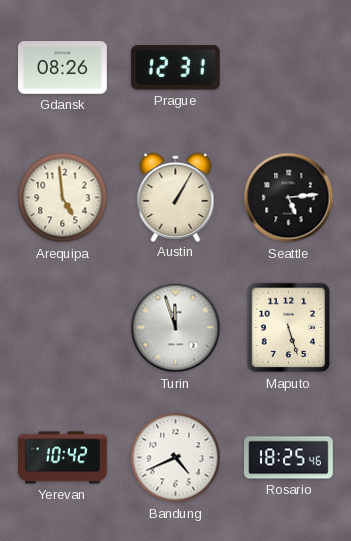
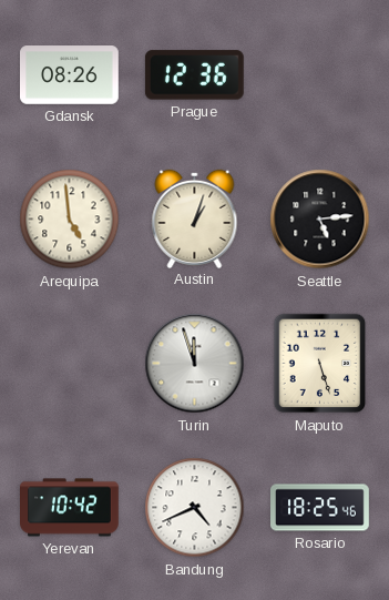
Prague: 12:31 -> 12:36
Austin: 1:05 -> 1:03
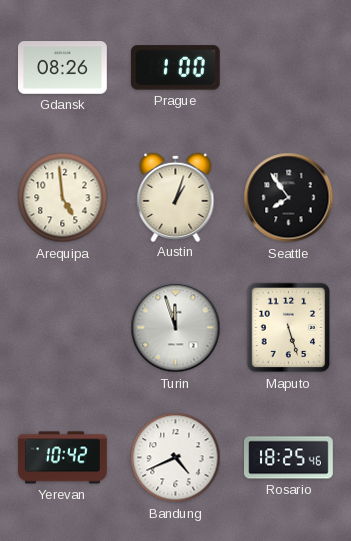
Prague: 12:36 -> 1:00
Seattle: 5:14 -> 7:54
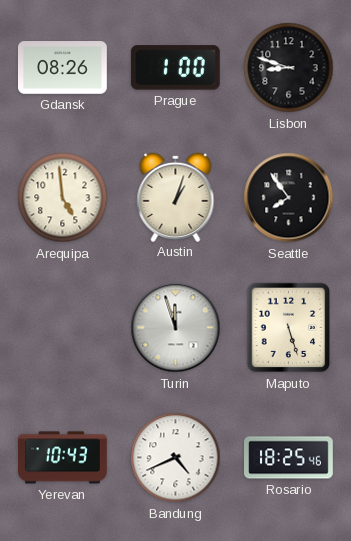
Lisbon: none -> 8:48
Yerevan: 10:42 -> 10:43
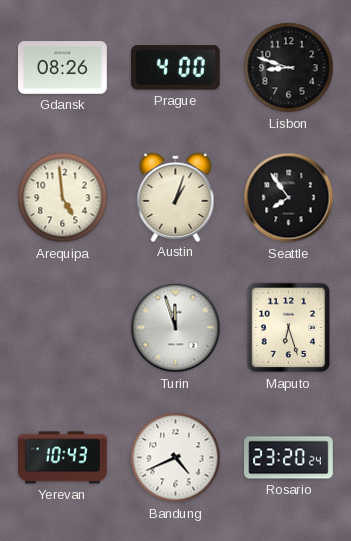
Prague: 1:00 -> 4:00
Maputo: 5:27 -> 6:27
Rosario: 18:25 -> 23:20
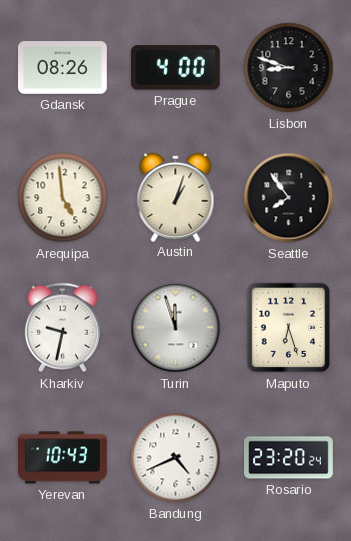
Kharkiv: none -> 9:32
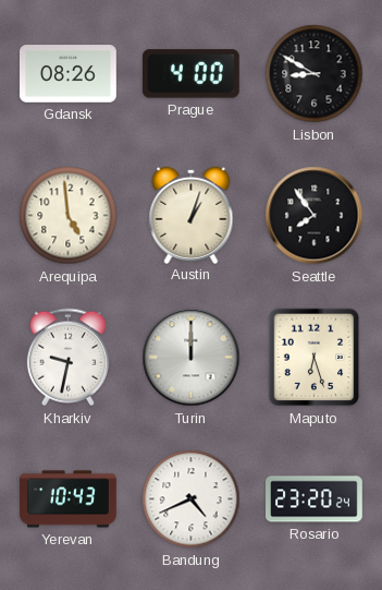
Lisbon: 8:48 -> 8:50
Turin: 11:57 -> 12:00
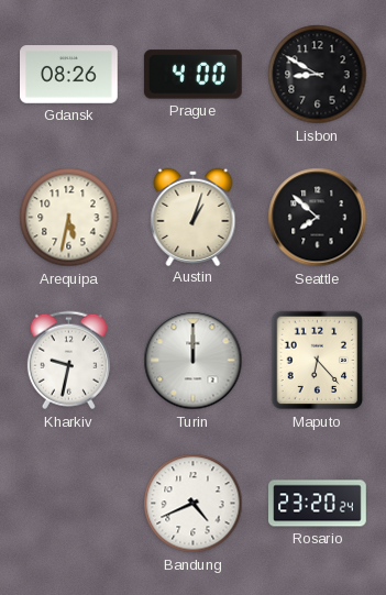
Arequipa: 4:59 -> 5:32
Seattle: 7:54 -> 7:52
Maputo: 6:27 -> 6:23
Yerevan: 10:43 -> none
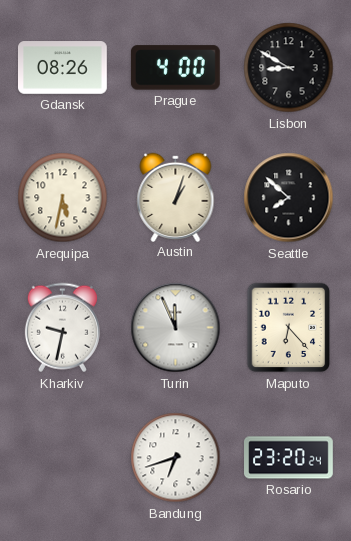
Turin: 12:00 -> 11:56
Bandung: 4:41 -> 6:42
